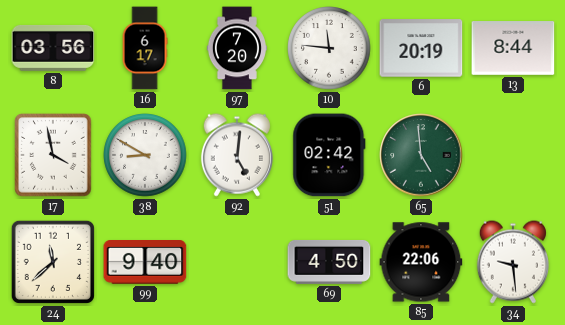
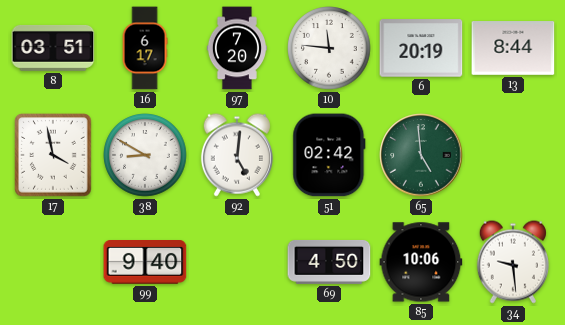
8: 03:56 -> 03:51
24: 11:38 -> none
85: 22:06 -> 10:06
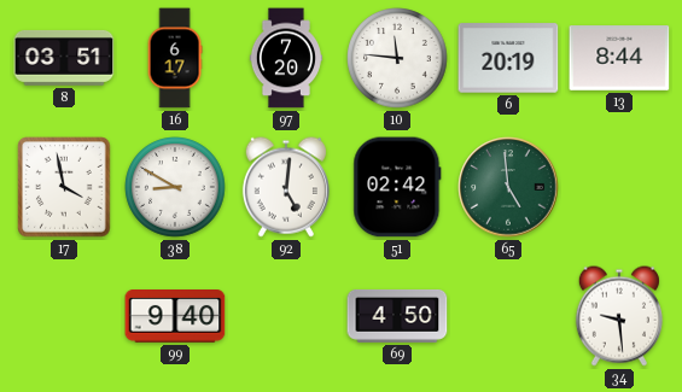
85: 10:06 -> none
